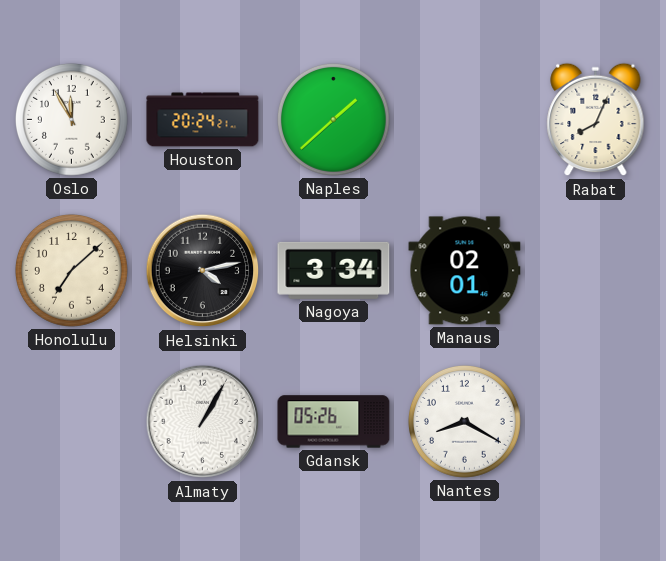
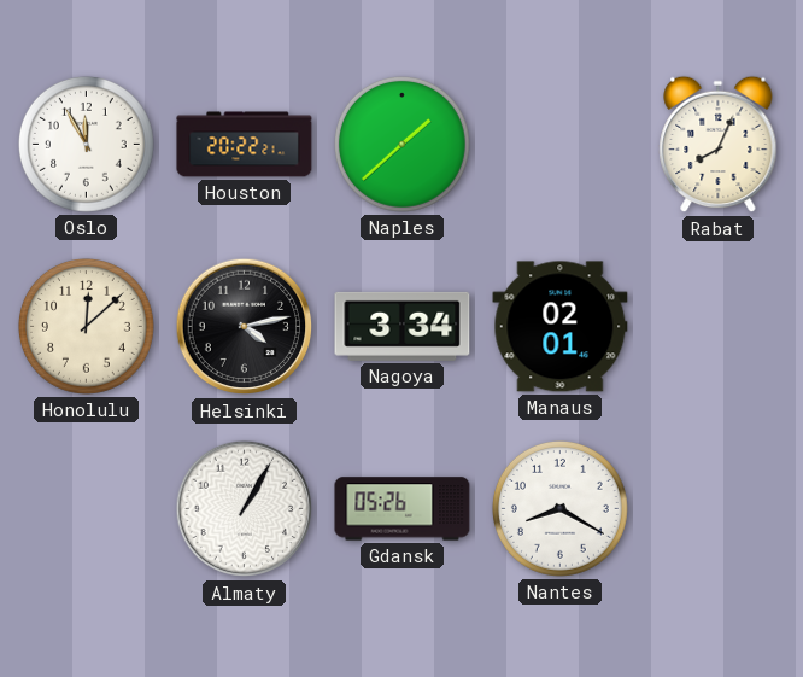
Houston: 20:24 -> 20:22
Honolulu: 7:08 -> 12:08
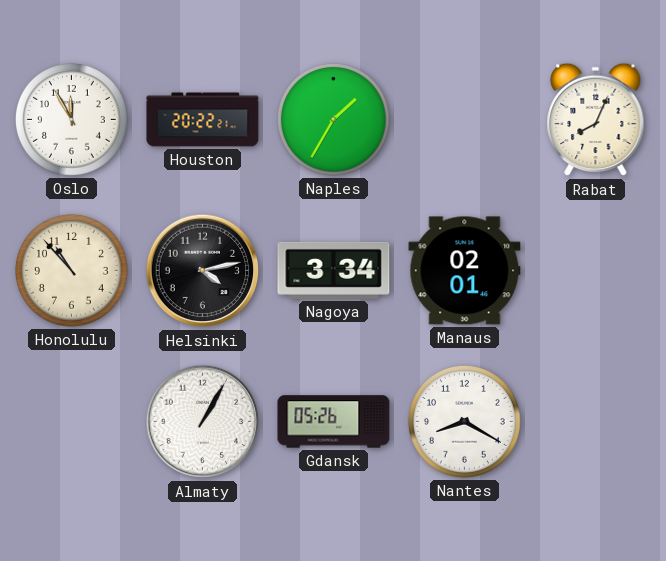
Naples: 1:38 -> 1:35
Honolulu: 12:08 -> 10:53
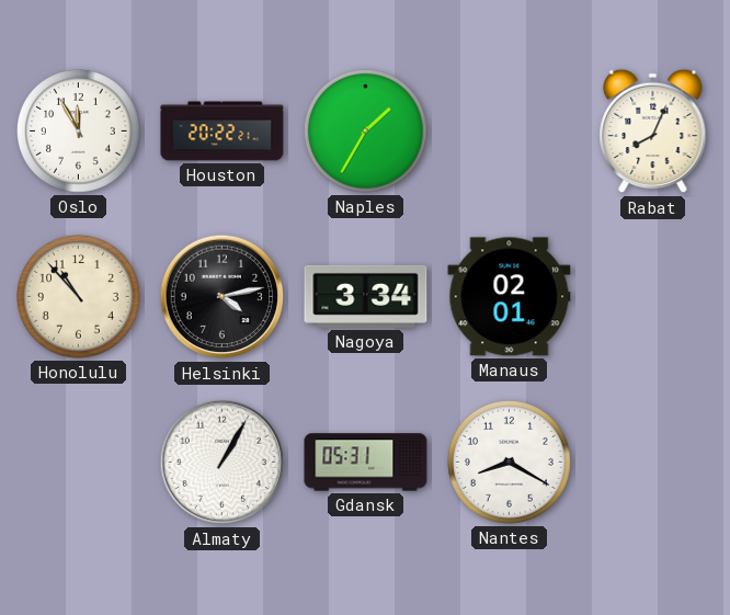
Gdansk: 05:26 -> 05:31
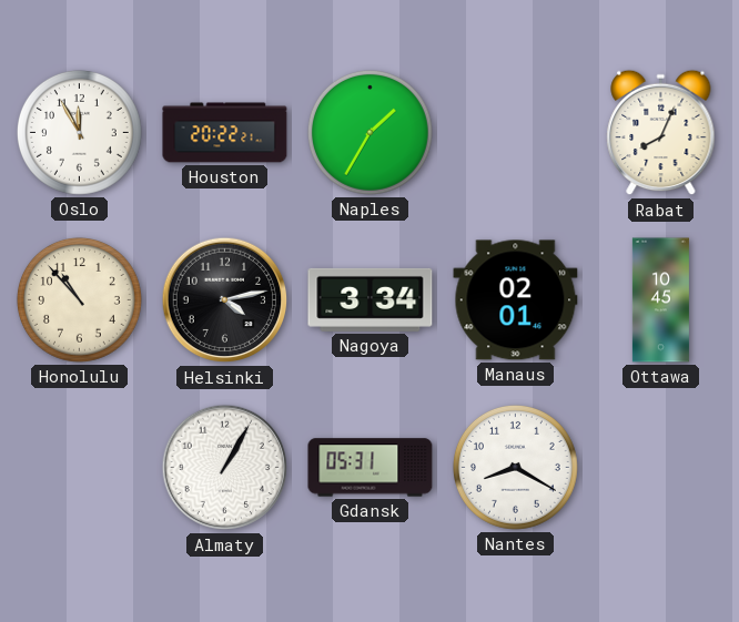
Ottawa: none -> 10:45
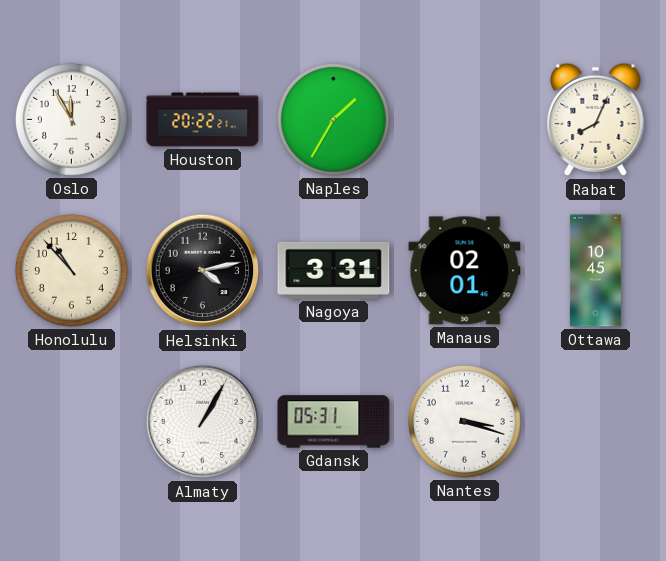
Nagoya: 3:34 -> 3:31
Nantes: 8:20 -> 3:18
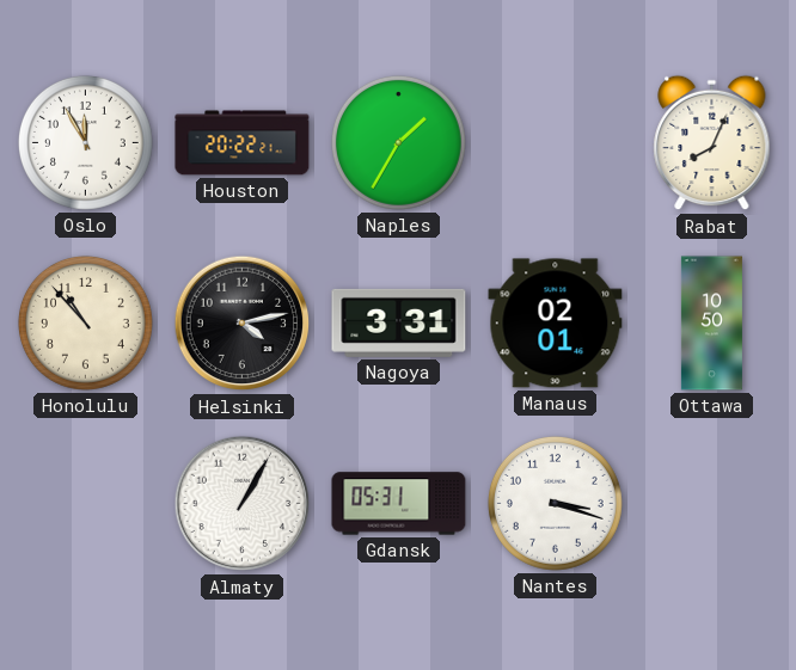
Ottawa: 10:45 -> 10:50
